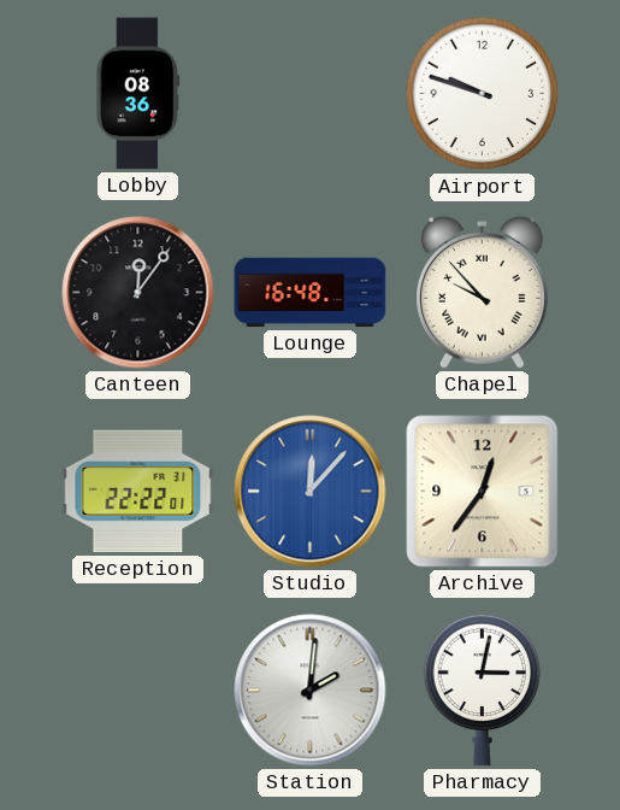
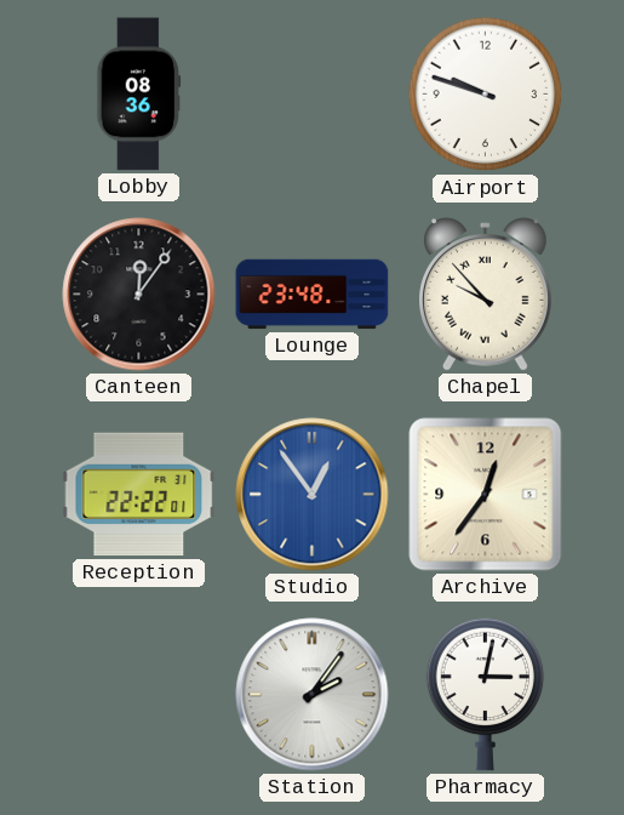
Lounge: 16:48 -> 23:48
Studio: 12:07 -> 12:54
Station: 2:01 -> 2:06
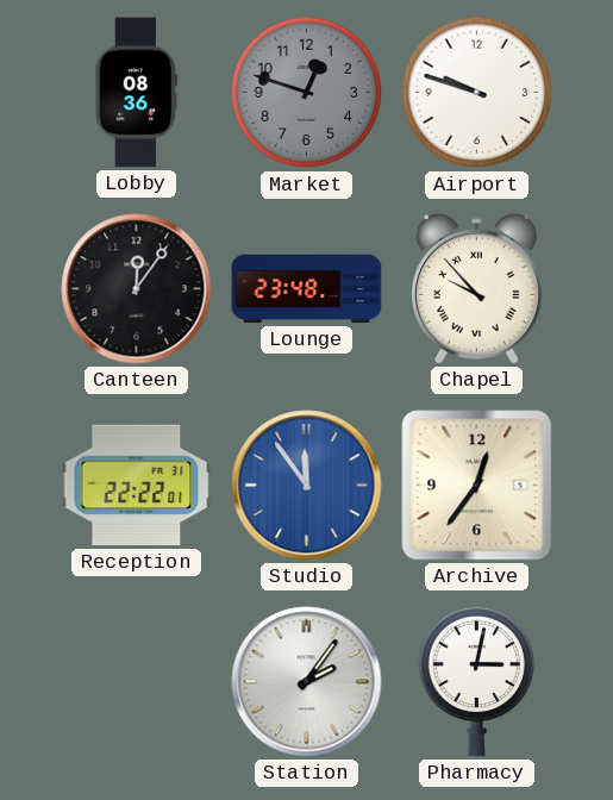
Market: none -> 12:48
Studio: 12:54 -> 11:54
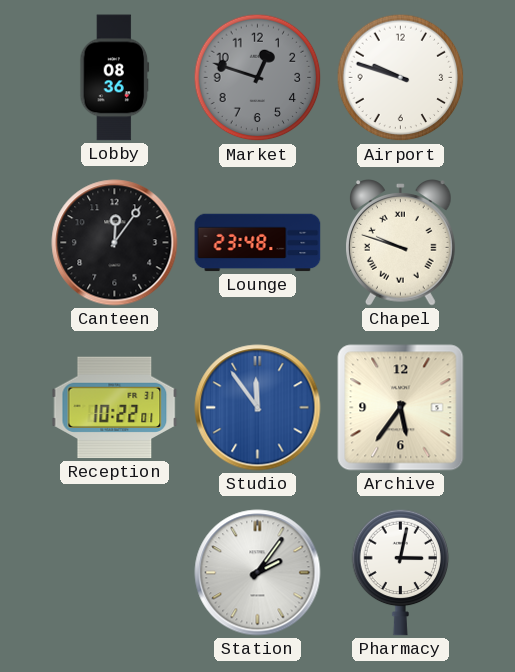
Chapel: 9:53 -> 9:48
Reception: 22:22 -> 10:22
Archive: 12:36 -> 5:36
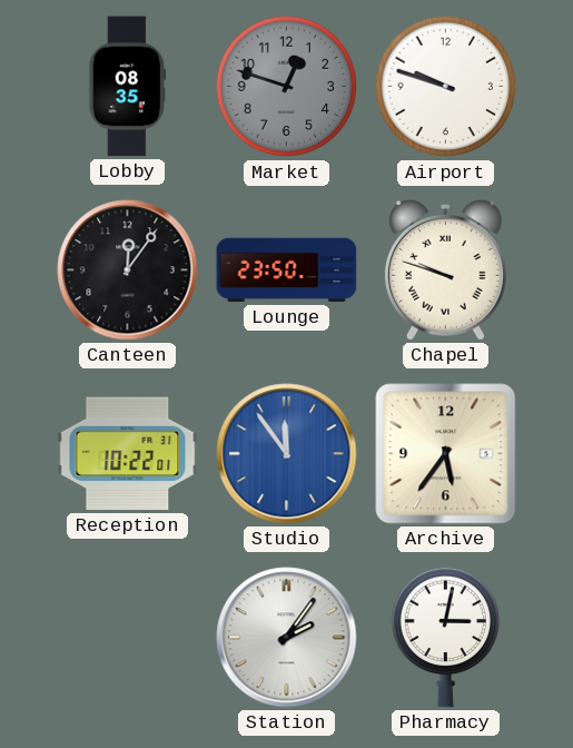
Lobby: 08:36 -> 08:35
Lounge: 23:48 -> 23:50
